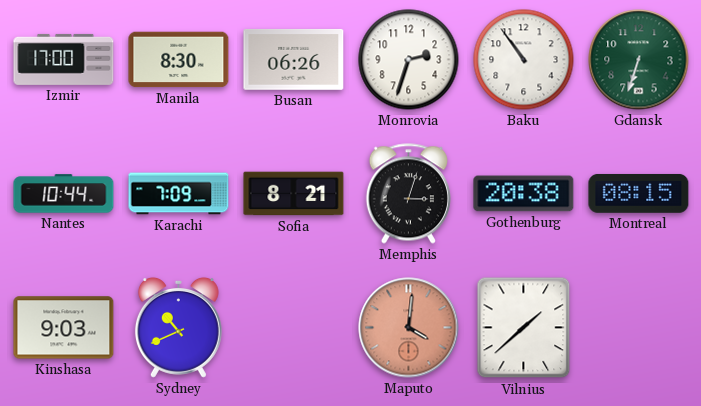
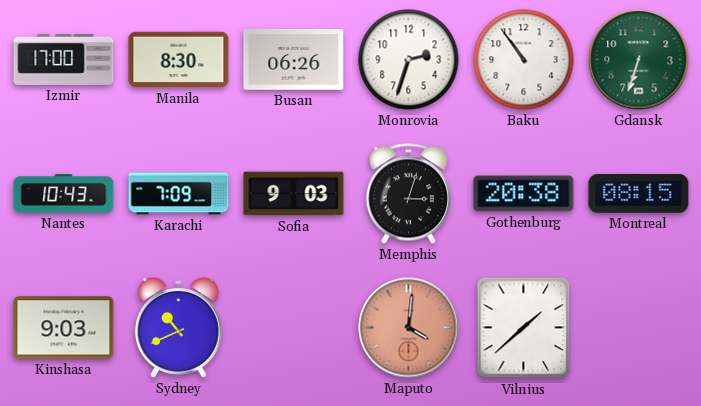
Nantes: 10:44 -> 10:43
Sofia: 8:21 -> 9:03
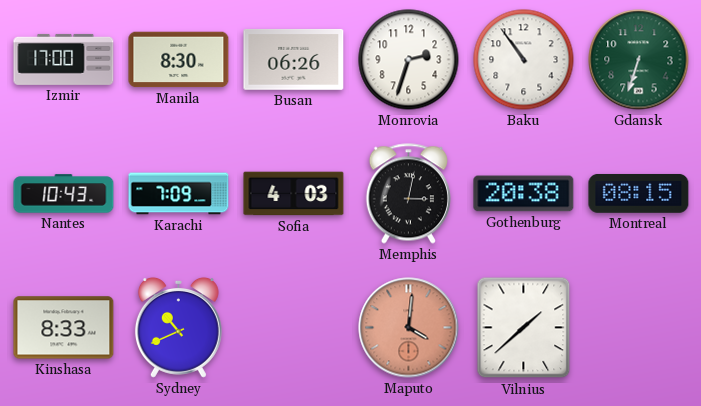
Sofia: 9:03 -> 4:03
Memphis: 3:03 -> 3:02
Kinshasa: 9:03 -> 8:33
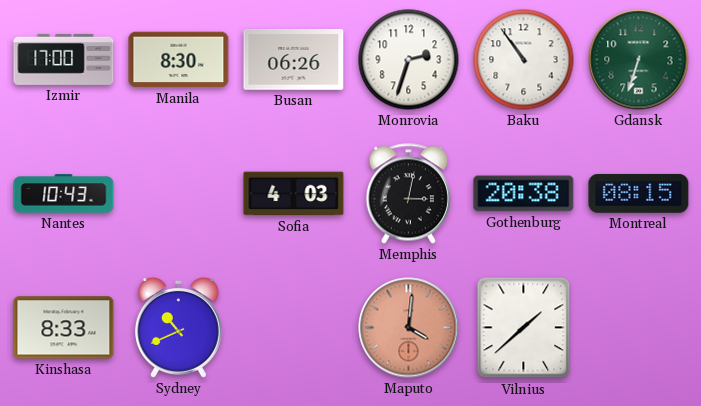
Karachi: 7:09 -> none
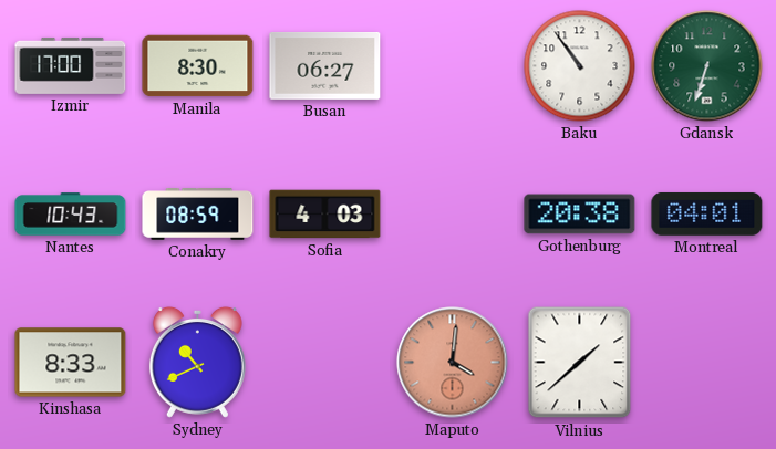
Busan: 06:26 -> 06:27
Monrovia: 2:33 -> none
Conakry: none -> 08:59
Memphis: 3:02 -> none
Montreal: 08:15 -> 04:01
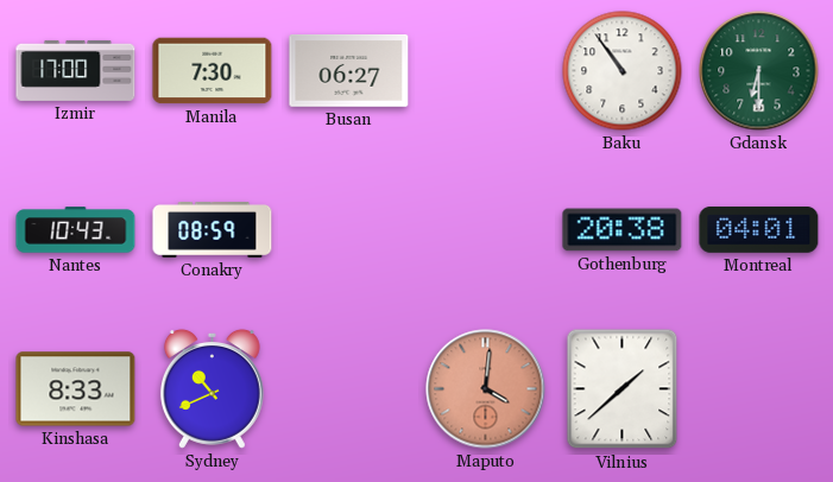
Manila: 8:30 -> 7:30
Gdansk: 6:33 -> 6:30
Sofia: 4:03 -> none
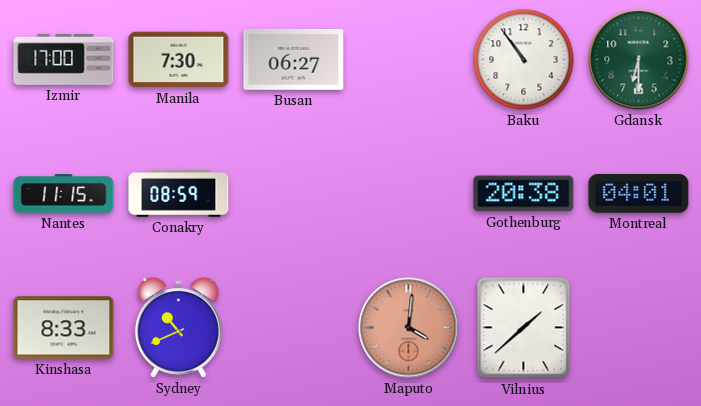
Nantes: 10:43 -> 11:15
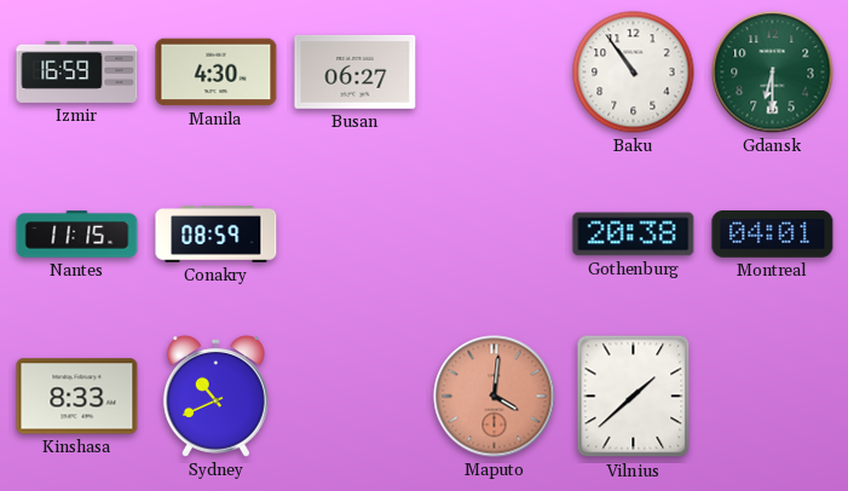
Izmir: 17:00 -> 16:59
Manila: 7:30 -> 4:30
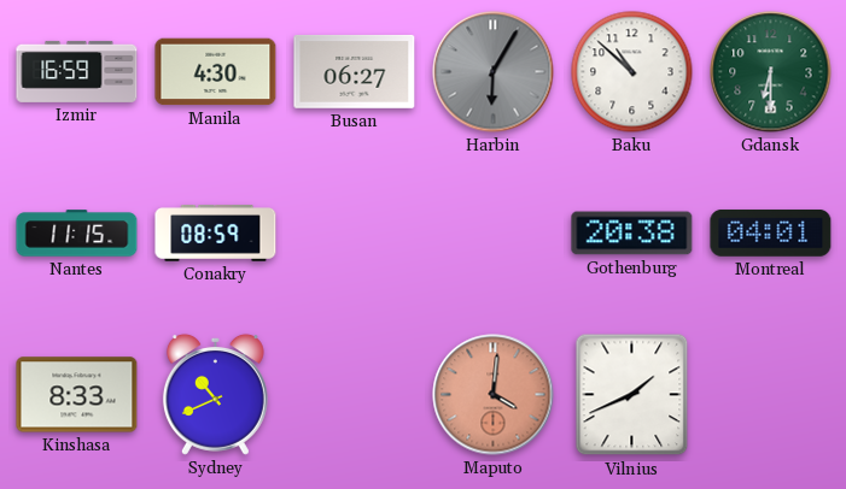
Harbin: none -> 6:05
Baku: 10:54 -> 10:52
Vilnius: 1:38 -> 1:41
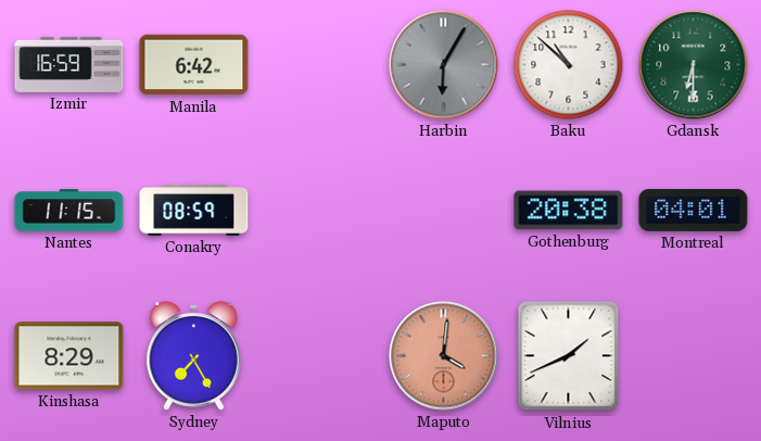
Manila: 4:30 -> 6:42
Busan: 06:27 -> none
Kinshasa: 8:33 -> 8:29
Sydney: 10:41 -> 7:25
